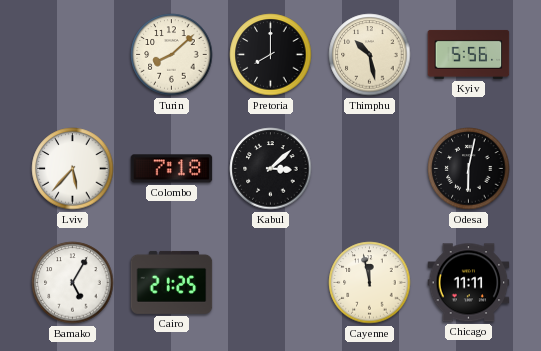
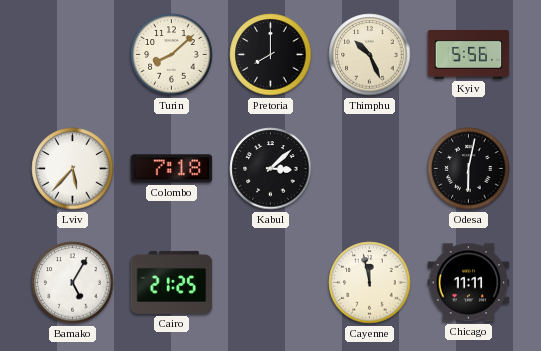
Thimphu: 10:28 -> 10:26
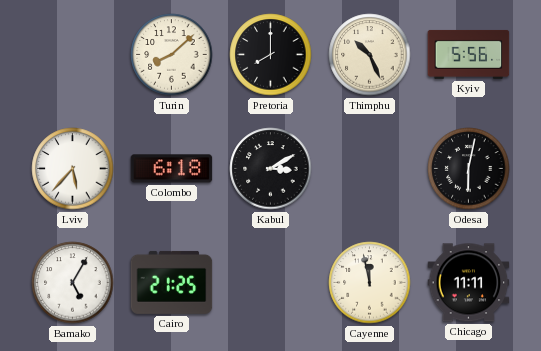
Colombo: 7:18 -> 6:18
Kabul: 3:08 -> 3:10
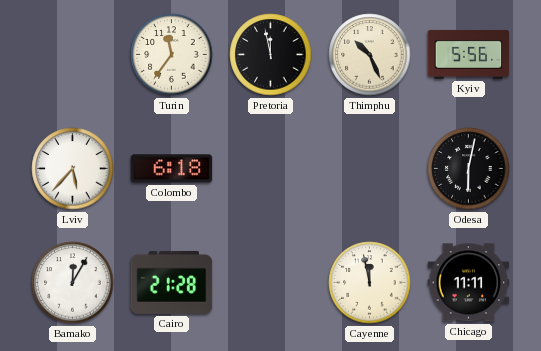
Turin: 8:08 -> 11:36
Pretoria: 8:00 -> 11:58
Kabul: 3:10 -> none
Bamako: 5:05 -> 12:05
Cairo: 21:25 -> 21:28
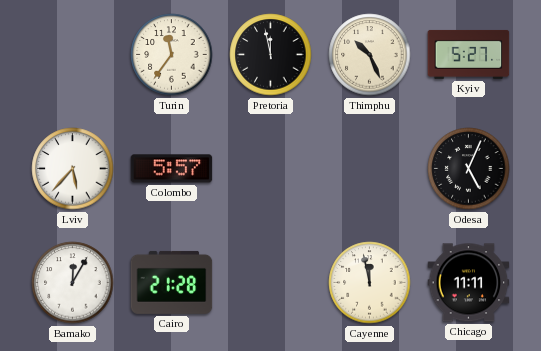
Kyiv: 5:56 -> 5:27
Colombo: 6:18 -> 5:57
Odesa: 6:02 -> 5:04
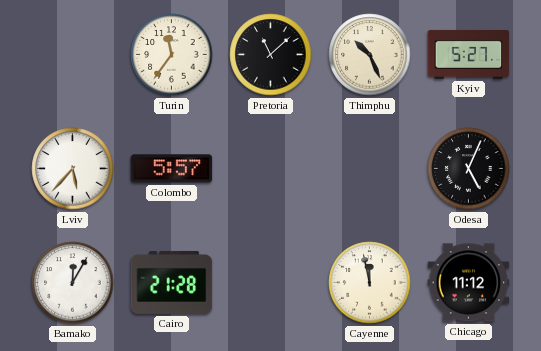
Pretoria: 11:58 -> 11:08
Chicago: 11:11 -> 11:12
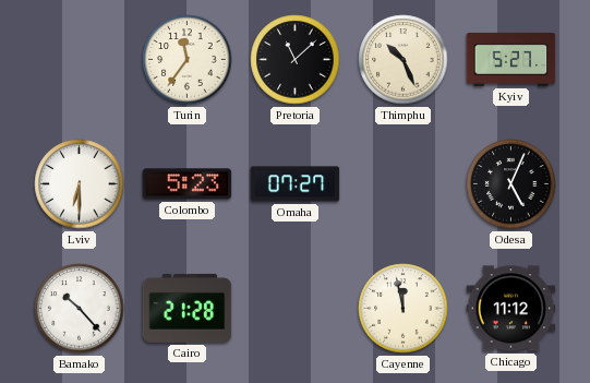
Lviv: 5:37 -> 6:30
Colombo: 5:57 -> 5:23
Omaha: none -> 07:27
Bamako: 12:05 -> 10:23
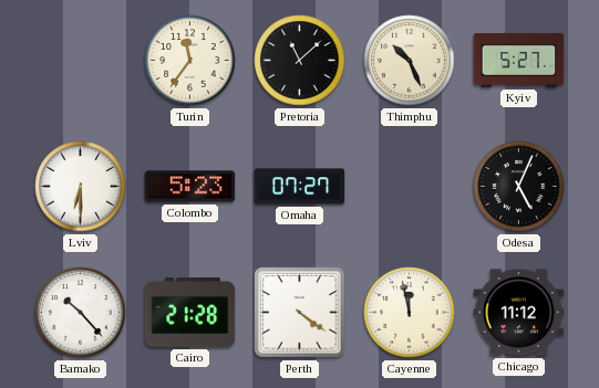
Perth: none -> 4:21
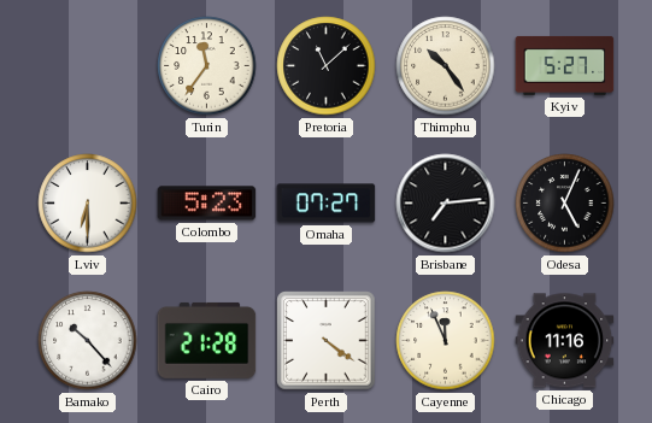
Thimphu: 10:26 -> 10:24
Brisbane: none -> 7:14
Cayenne: 11:58 -> 11:56
Chicago: 11:12 -> 11:16
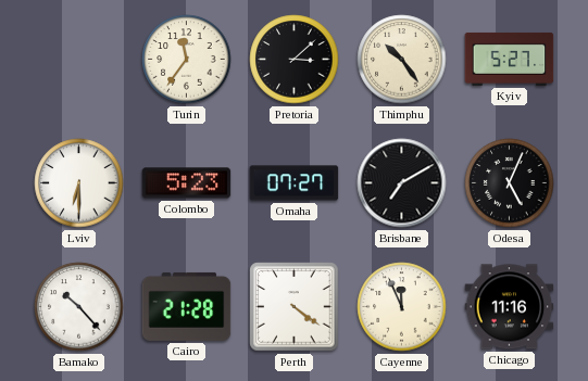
Pretoria: 11:08 -> 3:08
Brisbane: 7:14 -> 7:10
